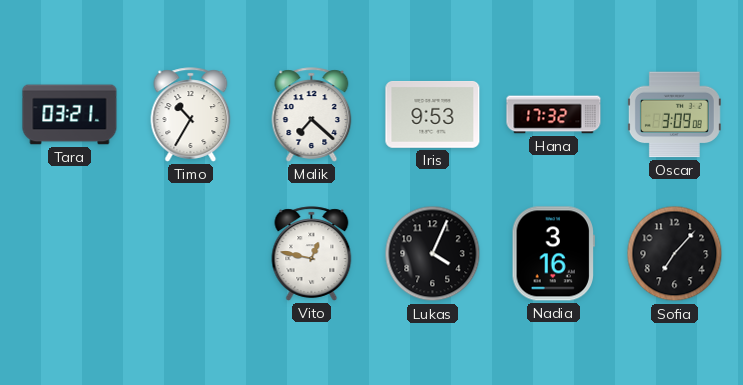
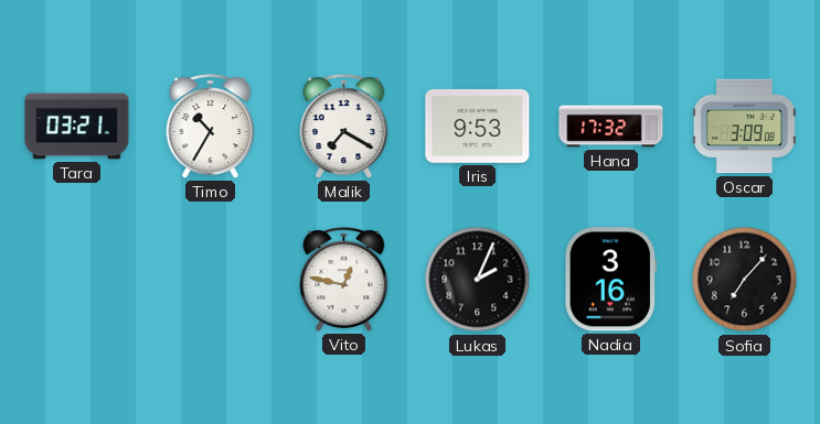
Malik: 7:22 -> 7:20
Lukas: 4:04 -> 2:04
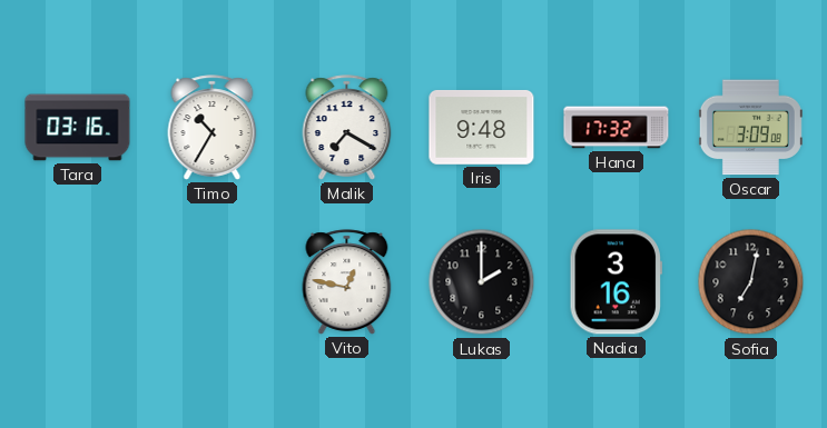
Tara: 03:21 -> 03:16
Iris: 9:53 -> 9:48
Lukas: 2:04 -> 2:00
Sofia: 7:07 -> 7:02
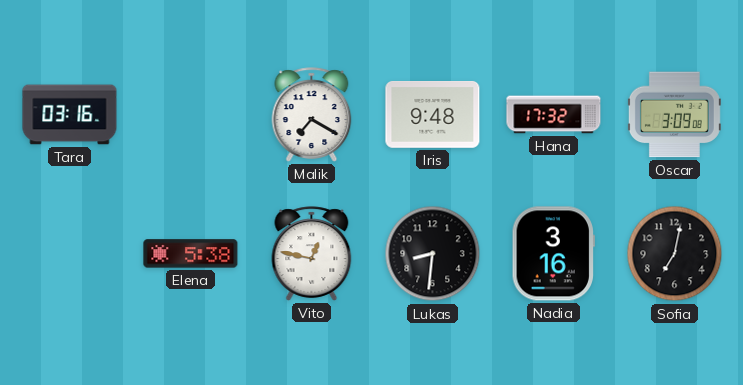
Timo: 10:35 -> none
Elena: none -> 5:38
Lukas: 2:00 -> 8:31
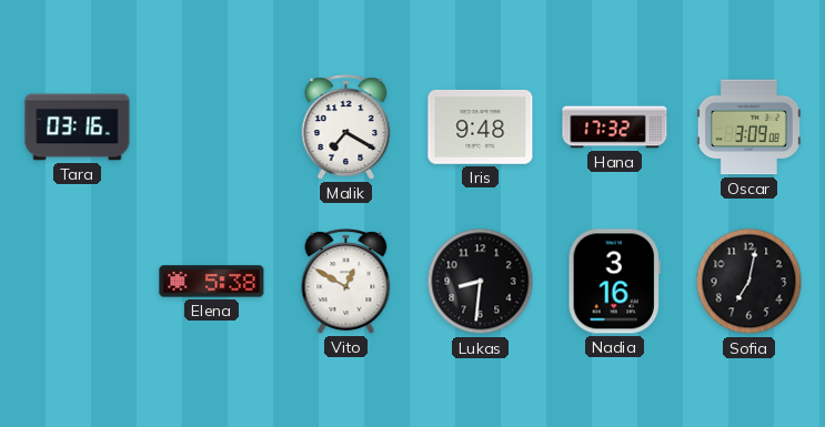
Vito: 12:47 -> 12:50
